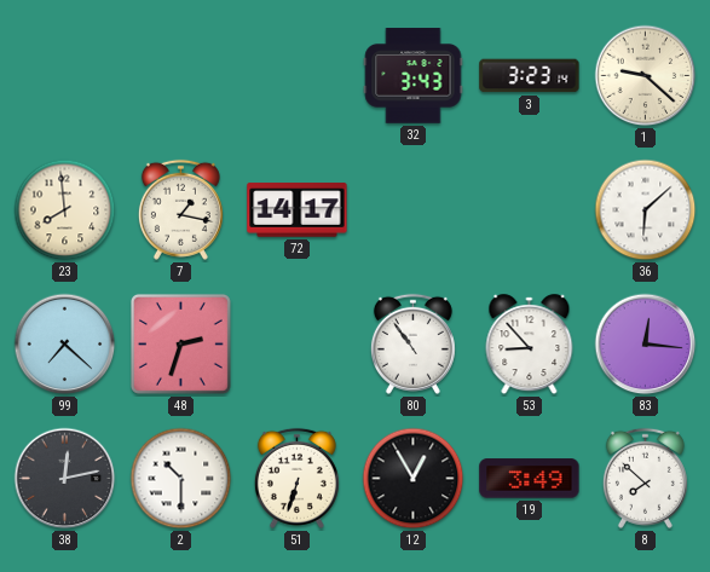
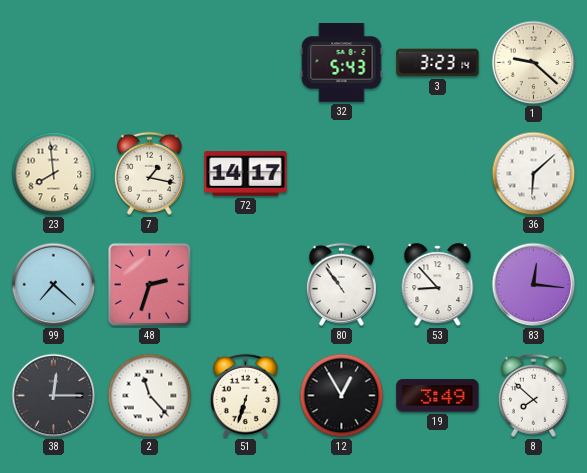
32: 3:43 -> 5:43
38: 12:13 -> 12:15
2: 10:30 -> 11:23
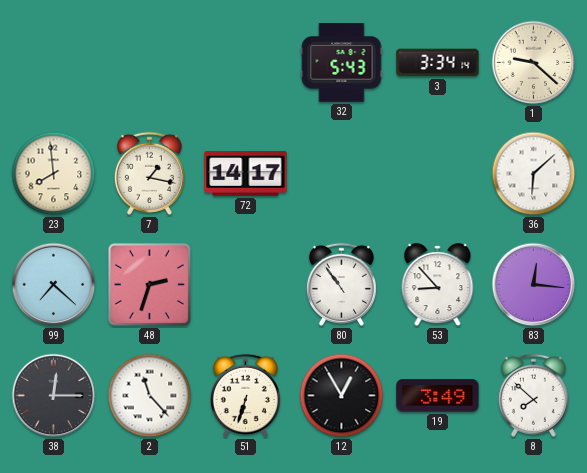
3: 3:23 -> 3:34
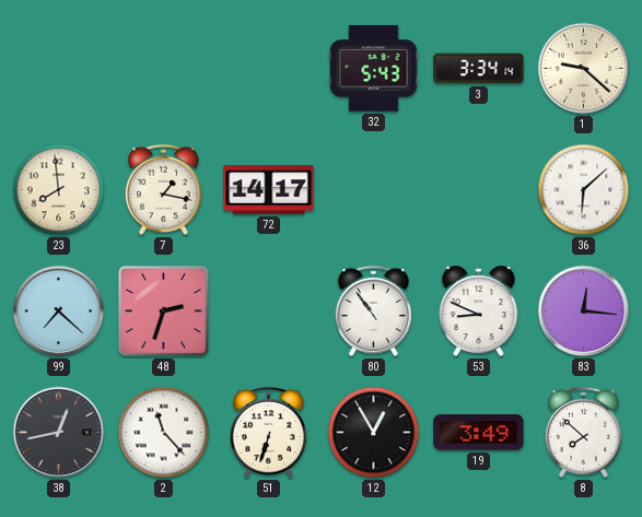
53: 8:53 -> 8:49
38: 12:15 -> 12:43
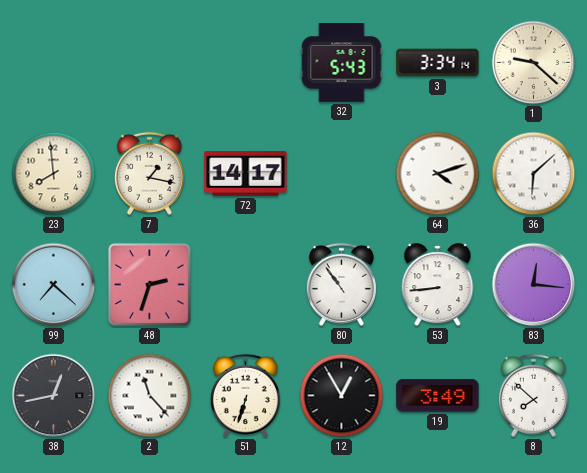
64: none -> 4:12
53: 8:49 -> 8:44
